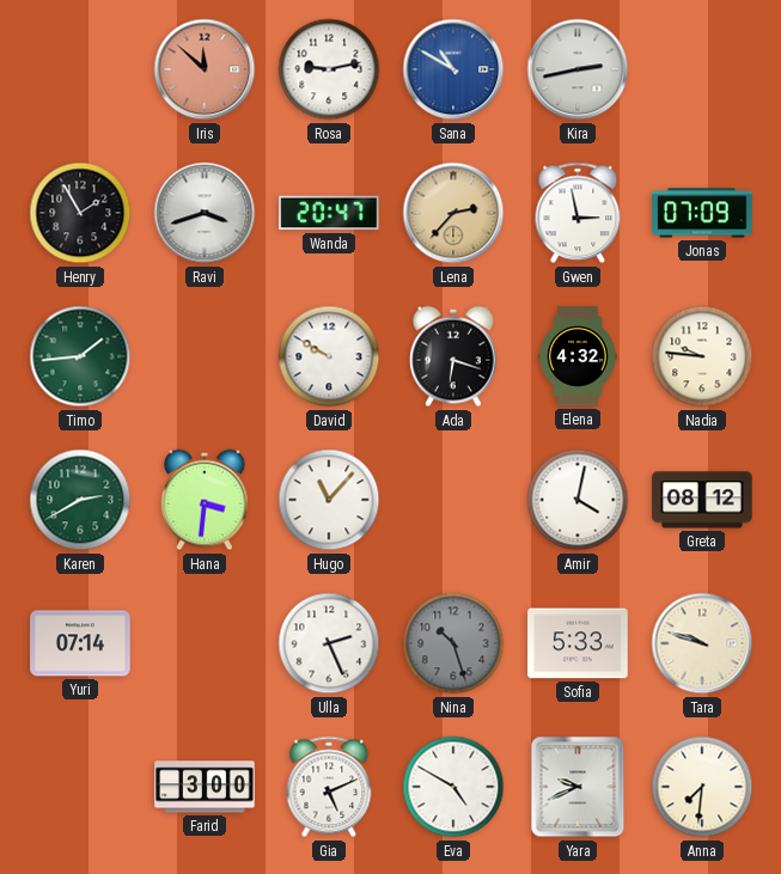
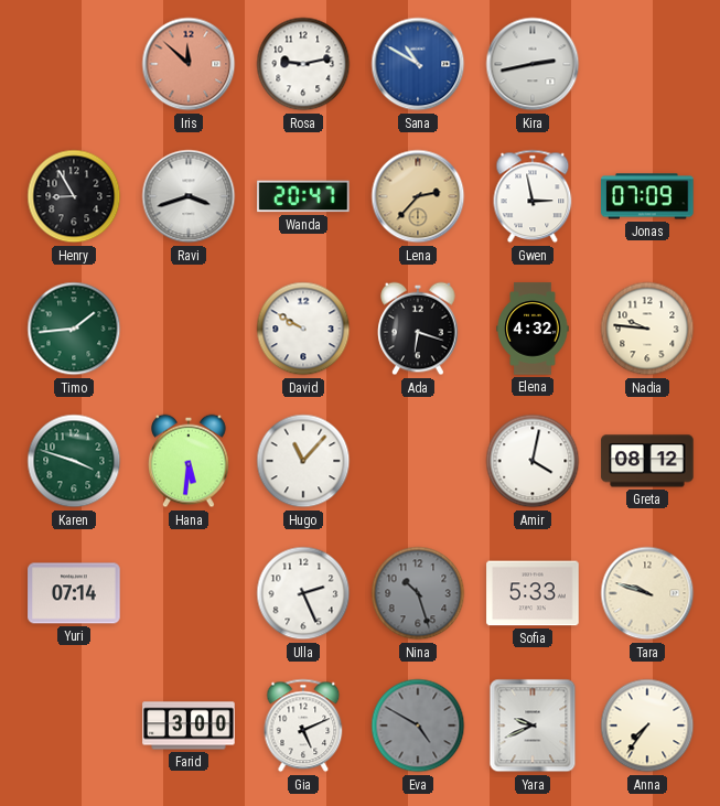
Henry: 1:55 -> 8:55
Karen: 2:40 -> 3:48
Hana: 3:31 -> 5:31
Eva dial: white -> grey
Anna: 7:31 -> 7:36
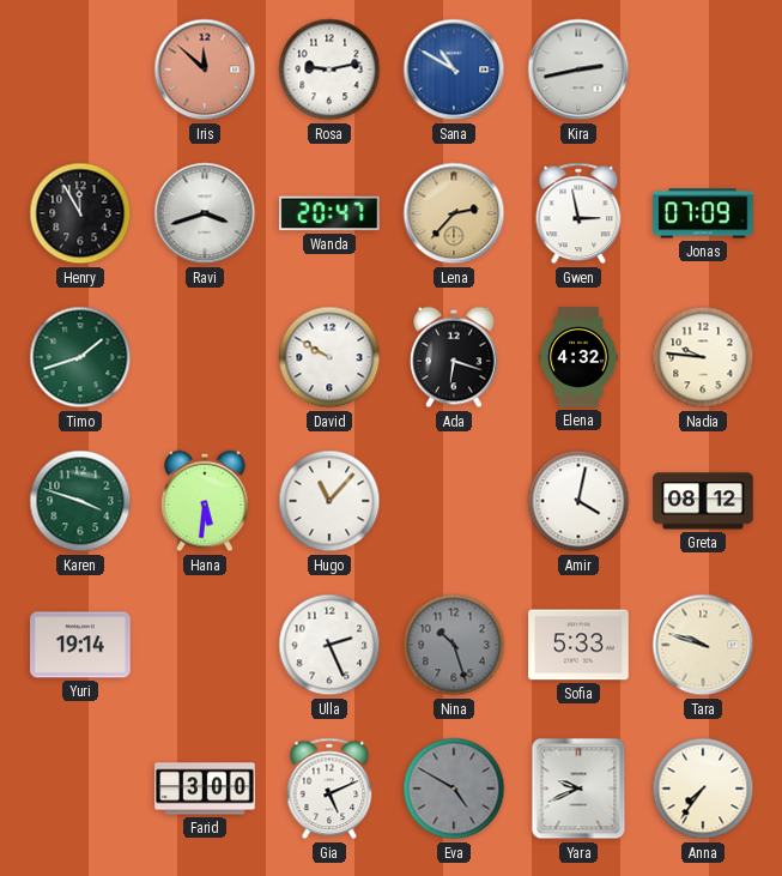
Henry: 8:55 -> 11:55
Timo: 1:44 -> 1:42
Yuri: 07:14 -> 19:14
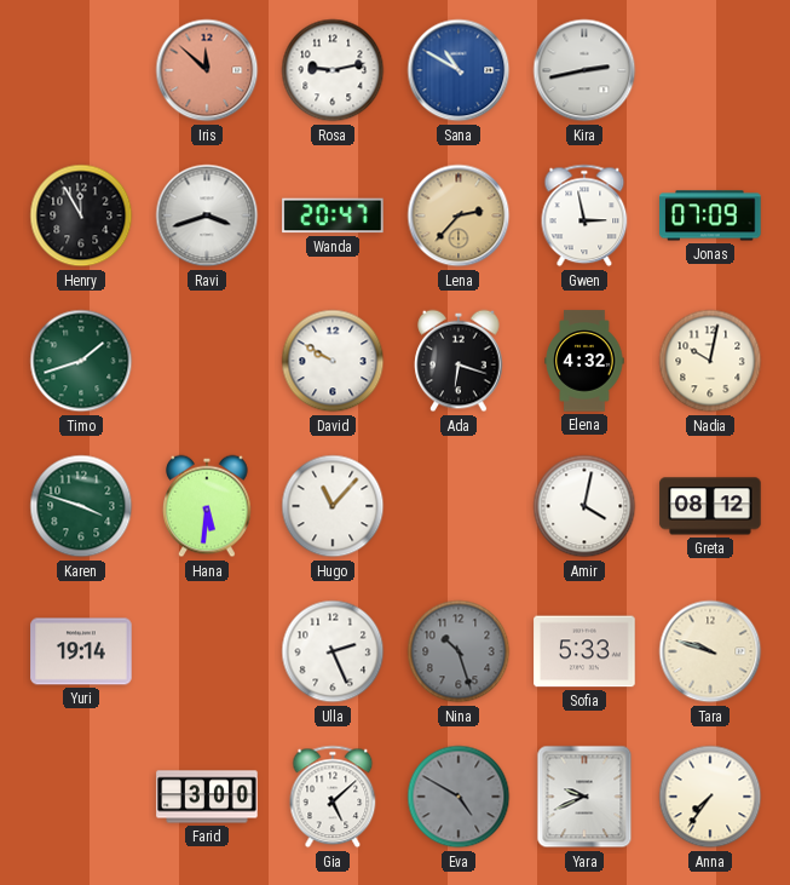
Nadia: 9:46 -> 10:02
Gia: 5:11 -> 5:08
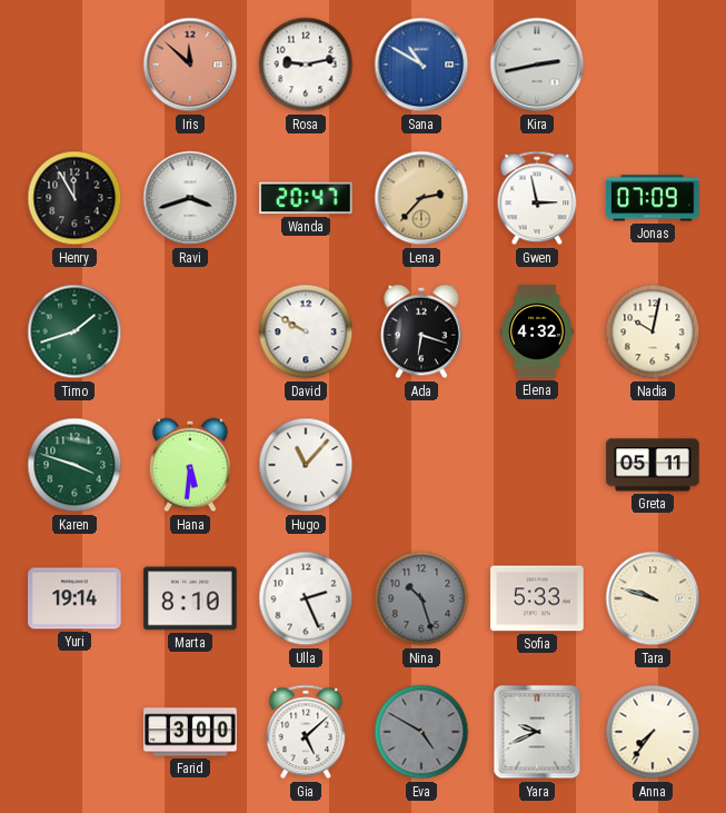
Amir: 4:02 -> none
Greta: 08:12 -> 05:11
Marta: none -> 8:10
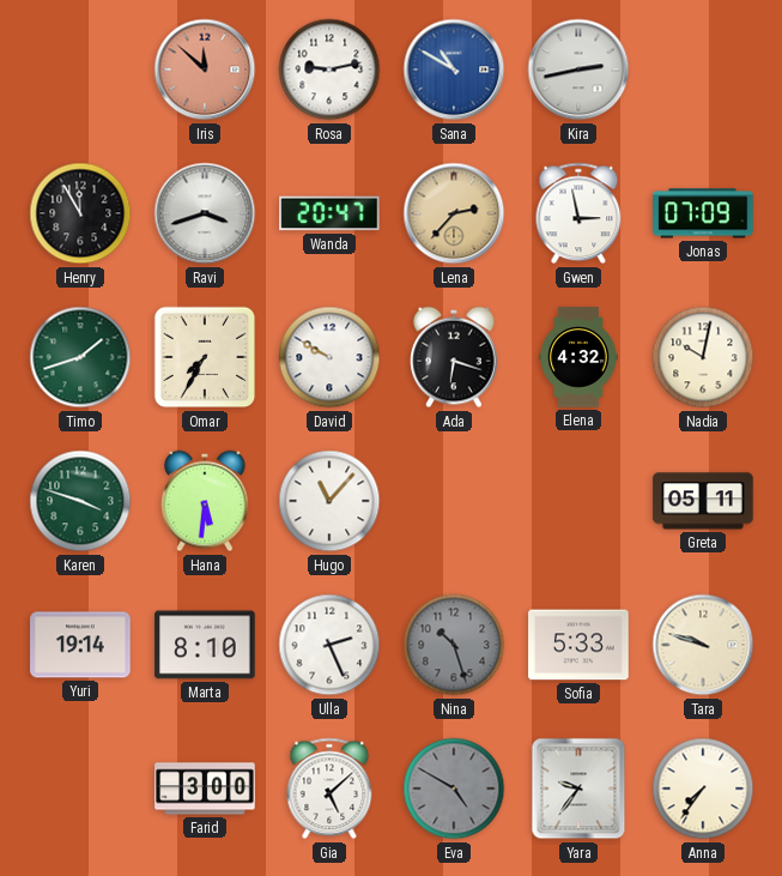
Omar: none -> 7:35
Yara: 9:41 -> 9:36
